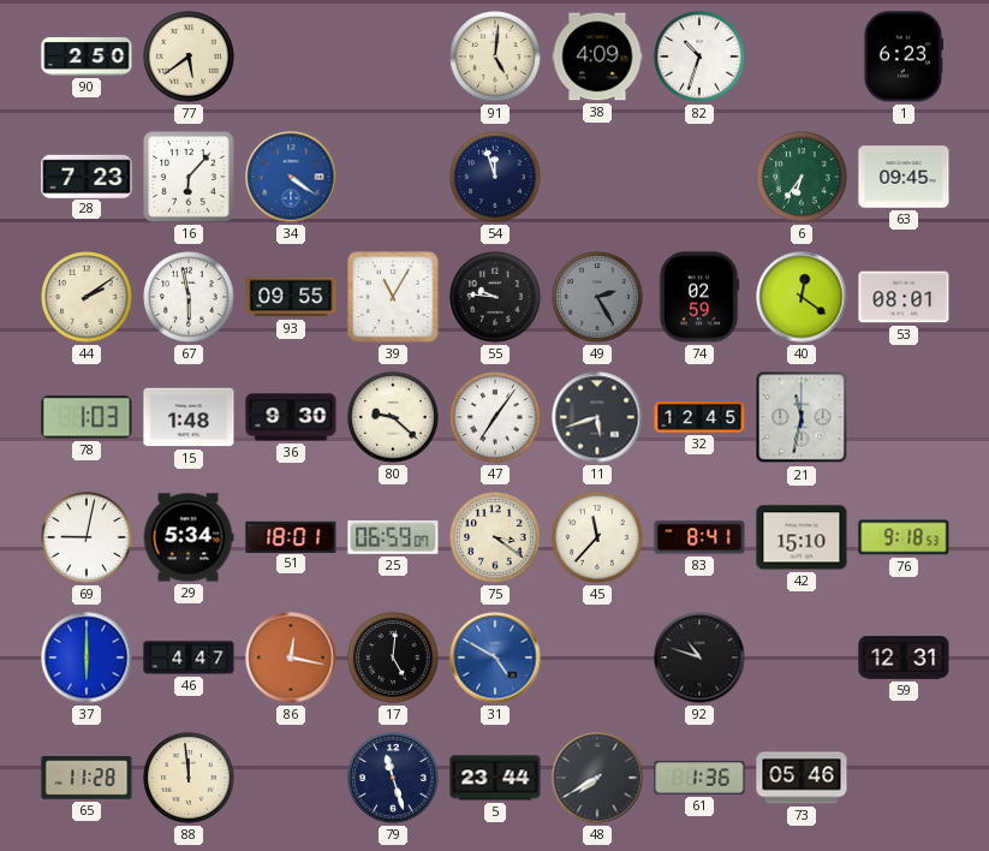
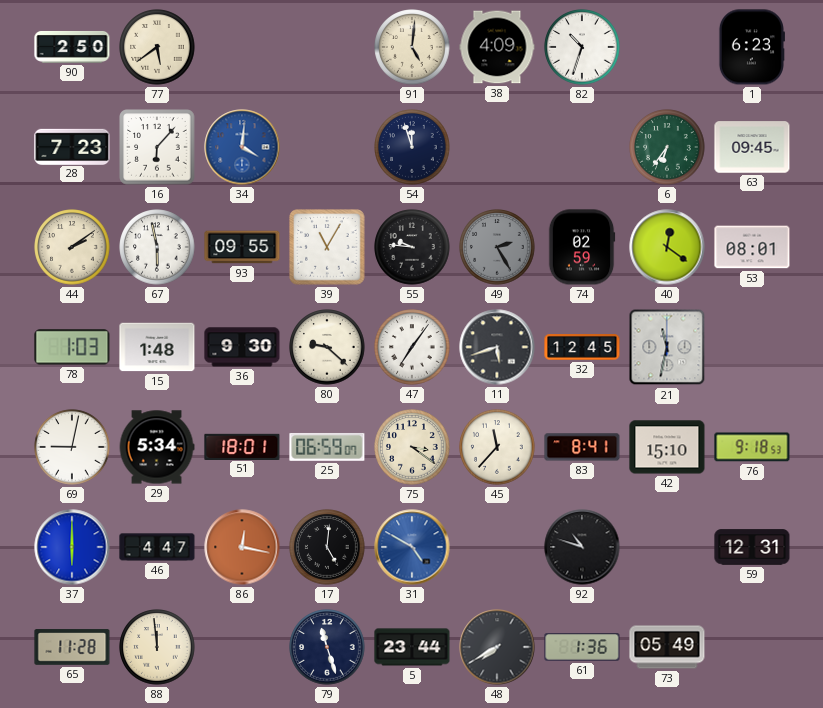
34: 4:21 -> 4:01
73: 05:46 -> 05:49
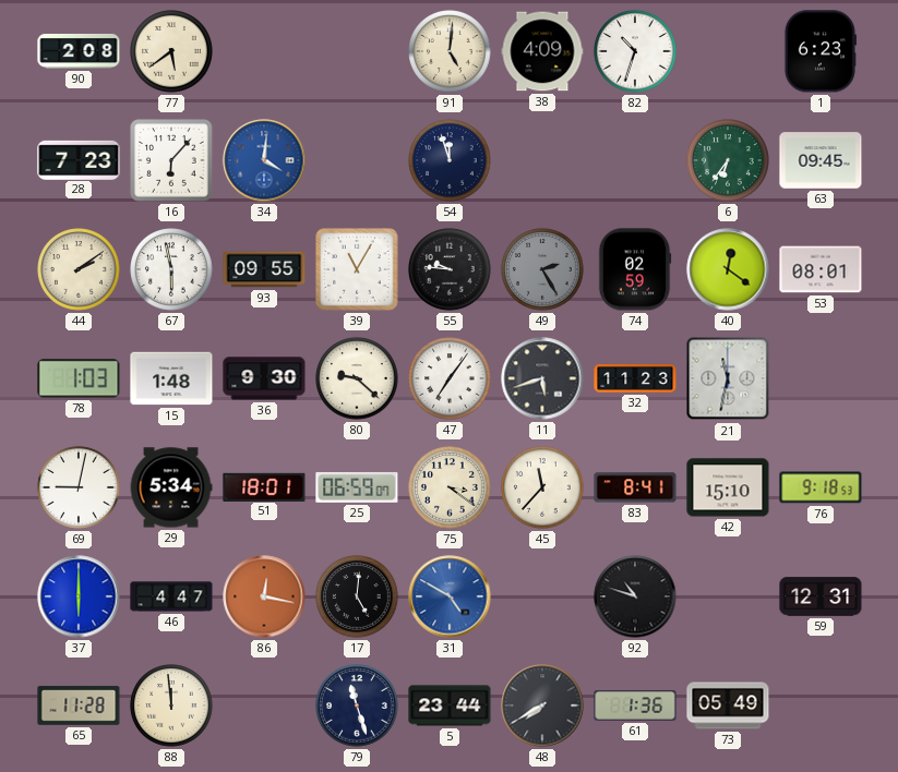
90: 2:50 -> 2:08
32: 12:45 -> 11:23
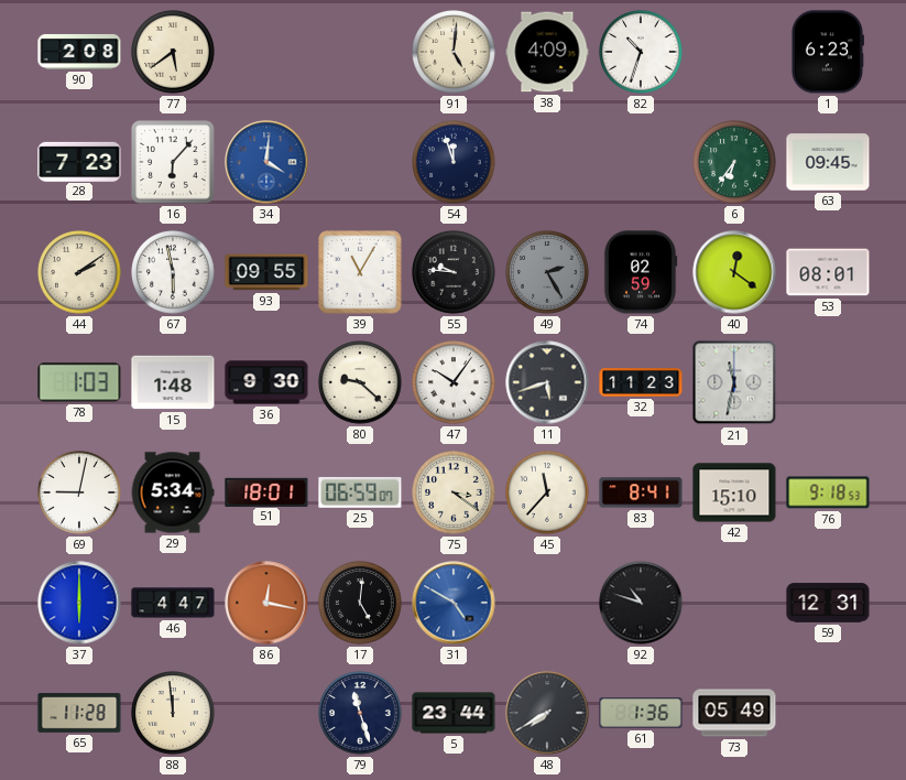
47: 7:06 -> 10:06
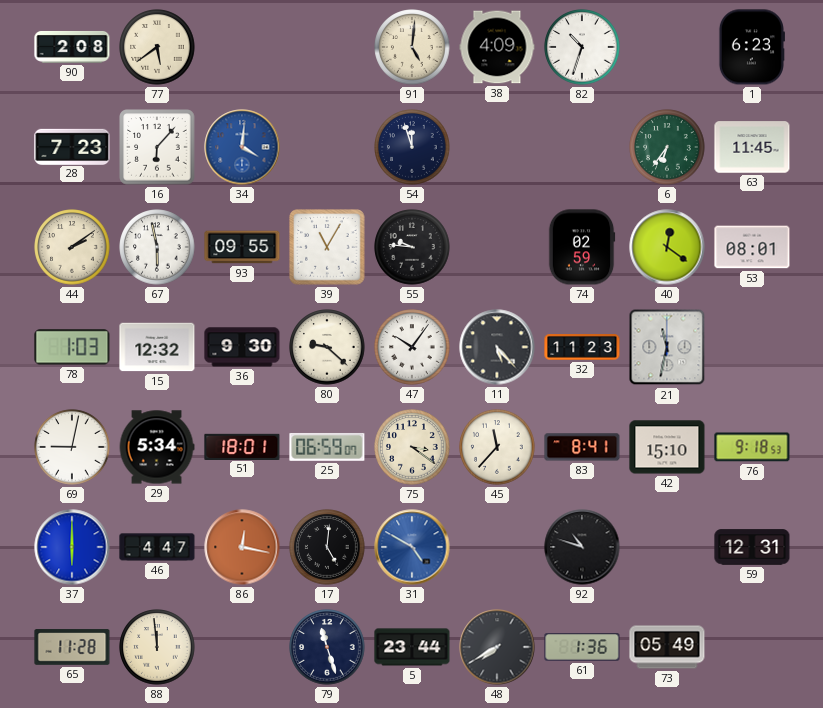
63: 09:45 -> 11:45
49: 2:25 -> none
15: 1:48 -> 12:32
11: 5:42 -> 5:23
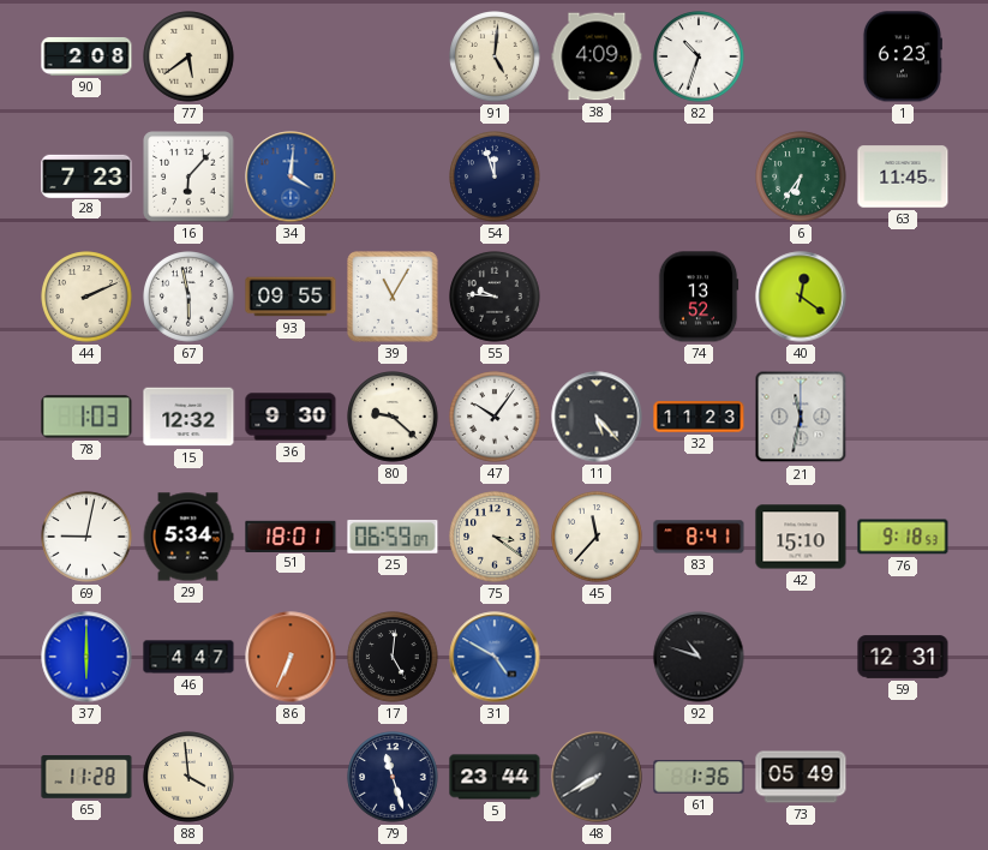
44: 2:09 -> 2:11
74: 02:59 -> 13:52
53: 08:01 -> none
86: 12:17 -> 6:34
88: 11:59 -> 3:59
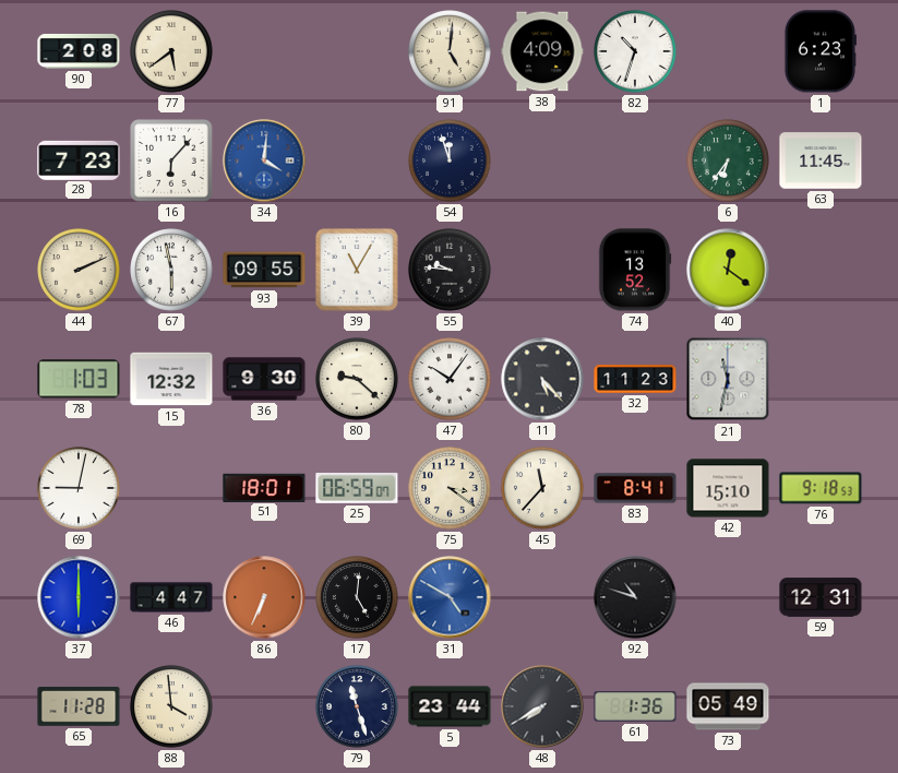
29: 5:34 -> none
